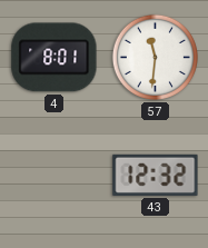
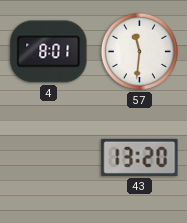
43: 12:32 -> 13:20
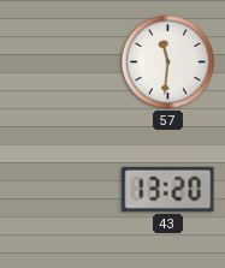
4: 8:01 -> none
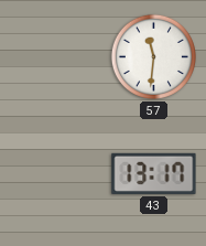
43: 13:20 -> 13:17
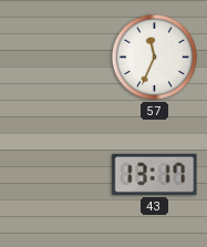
57: 11:31 -> 11:34
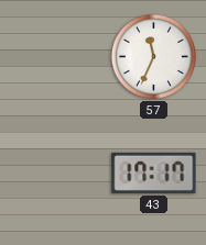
43: 13:17 -> 17:17
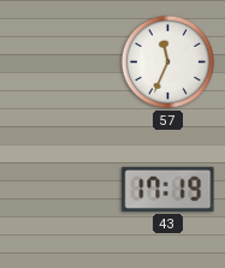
43: 17:17 -> 17:19
